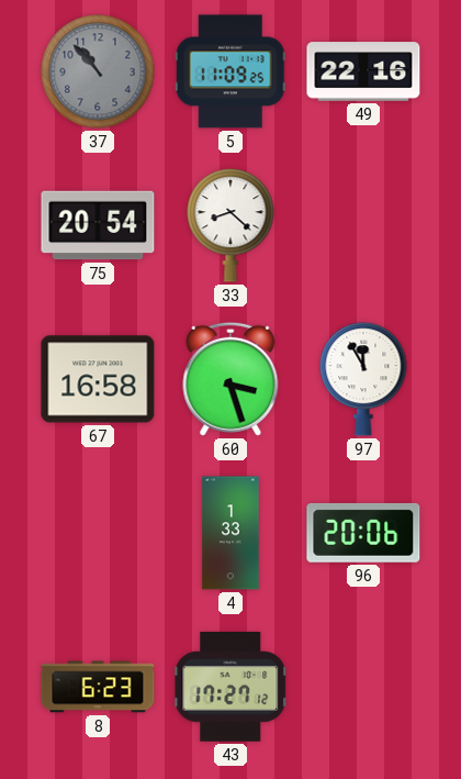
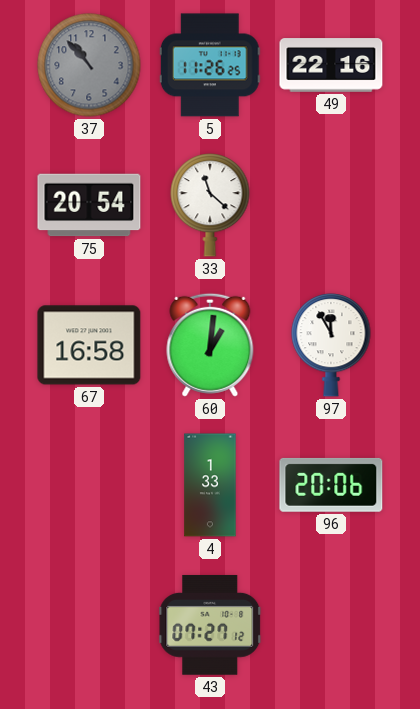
5: 11:09 -> 11:26
33: 8:22 -> 11:22
60: 3:27 -> 1:01
8: 6:23 -> none
43: 17:27 -> 07:27
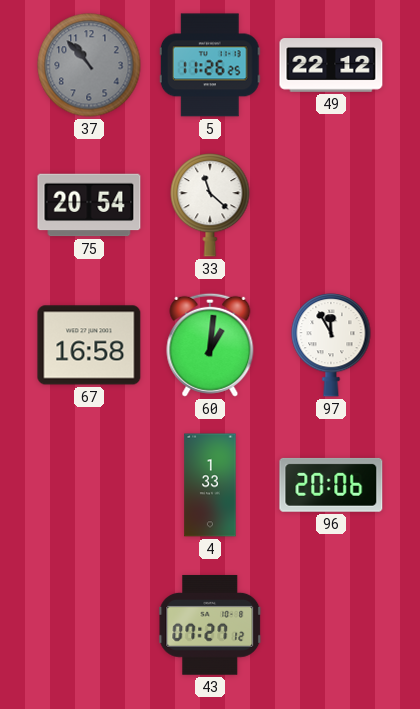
49: 22:16 -> 22:12
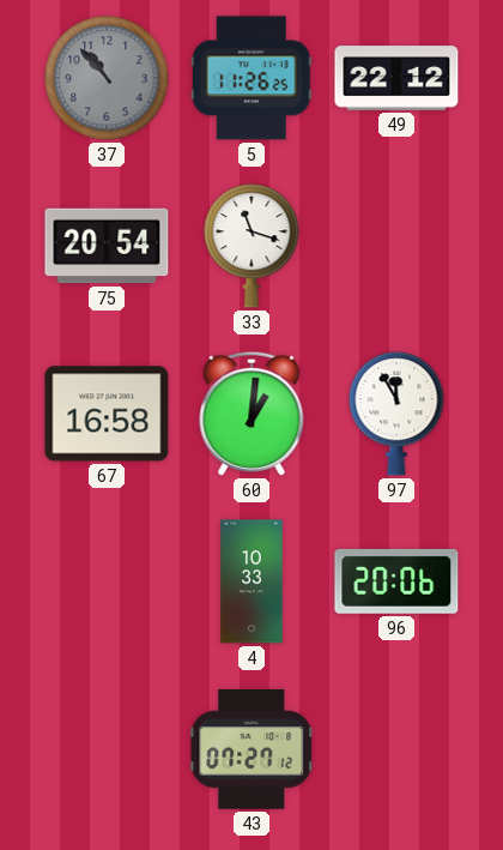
33: 11:22 -> 11:18
4: 1:33 -> 10:33
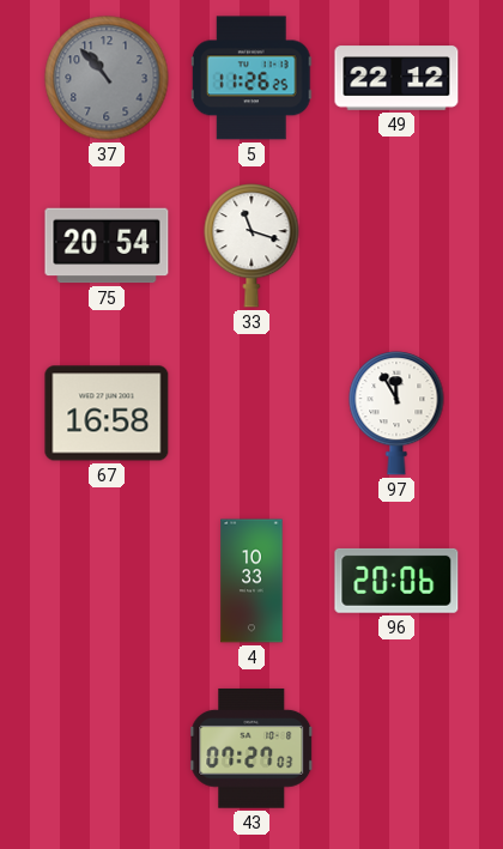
60: 1:01 -> none
43: 07:27:12 -> 07:27:03
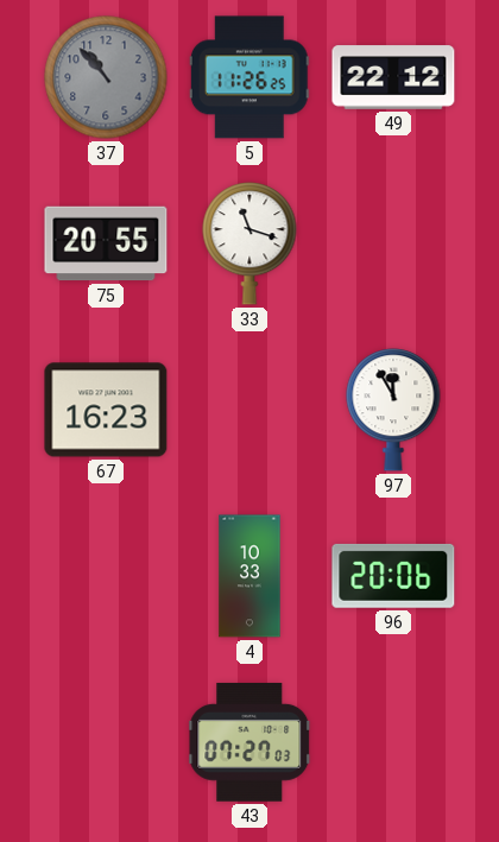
75: 20:54 -> 20:55
67: 16:58 -> 16:23
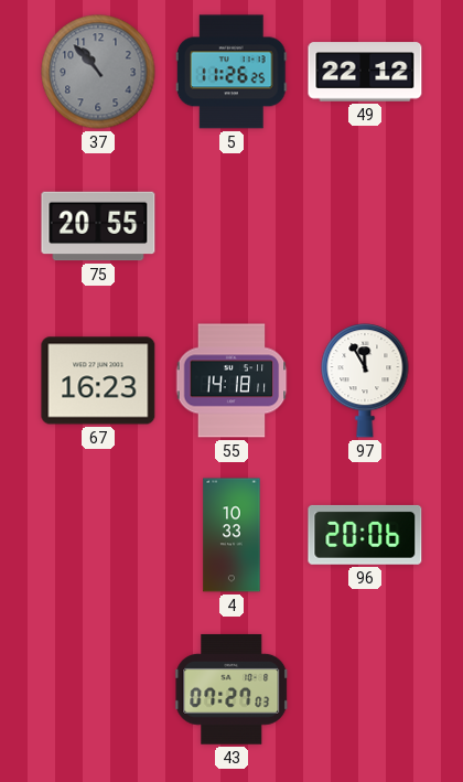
33: 11:18 -> none
55: none -> 14:18
